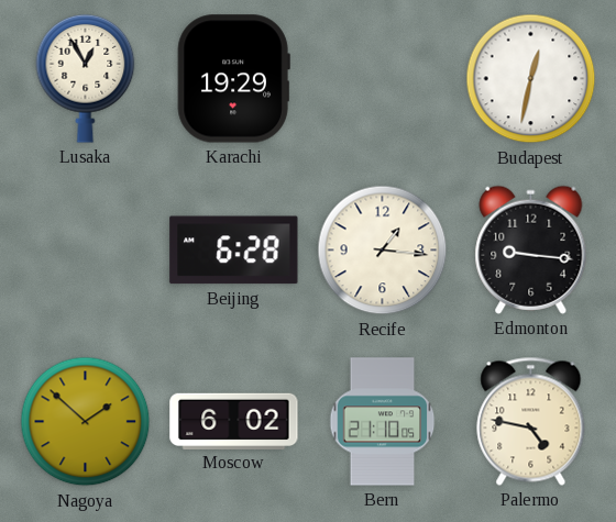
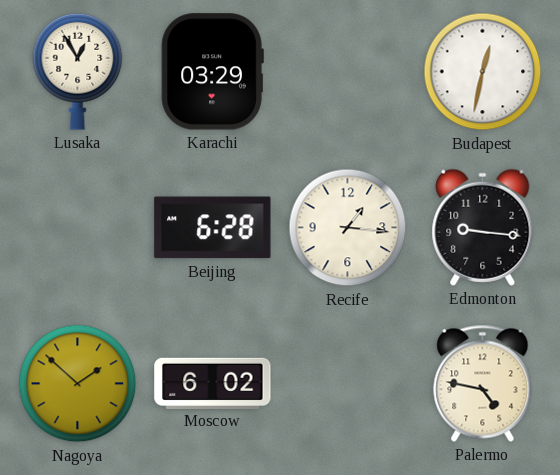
Karachi: 19:29 -> 03:29
Bern: 21:10 -> none
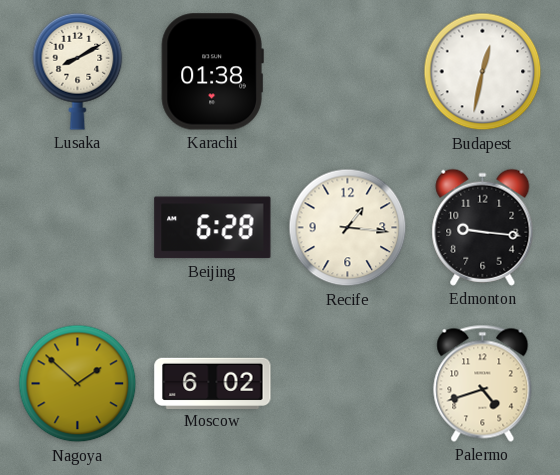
Lusaka: 12:55 -> 8:10
Karachi: 03:29 -> 01:38
Palermo: 4:47 -> 4:42
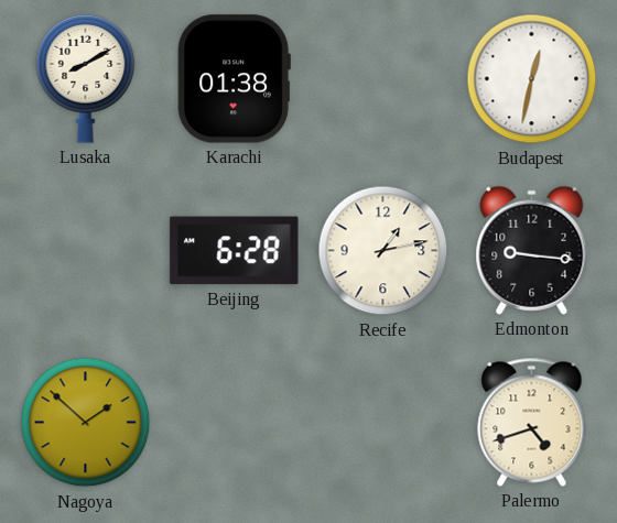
Recife: 1:16 -> 1:13
Moscow: 6:02 -> none
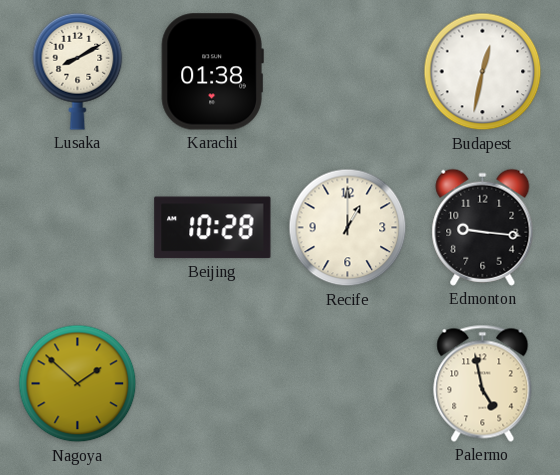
Beijing: 6:28 -> 10:28
Recife: 1:13 -> 1:00
Palermo: 4:42 -> 4:58
